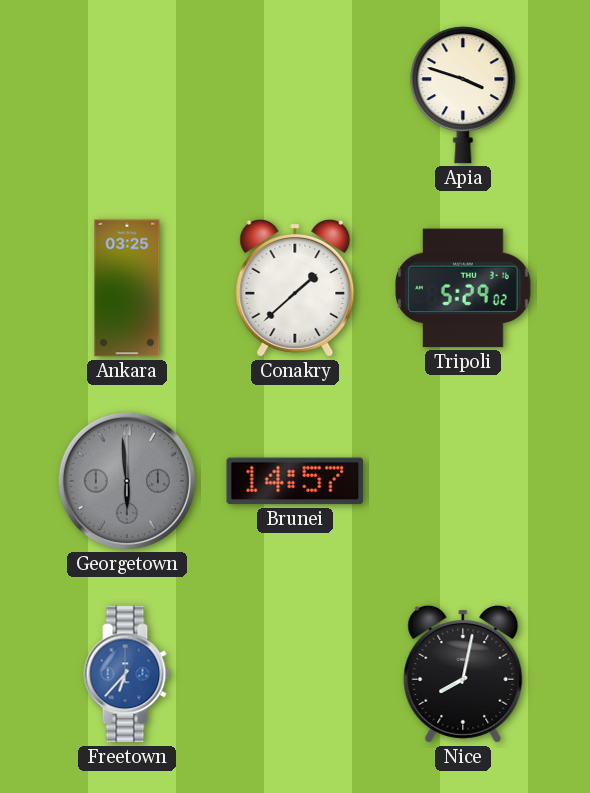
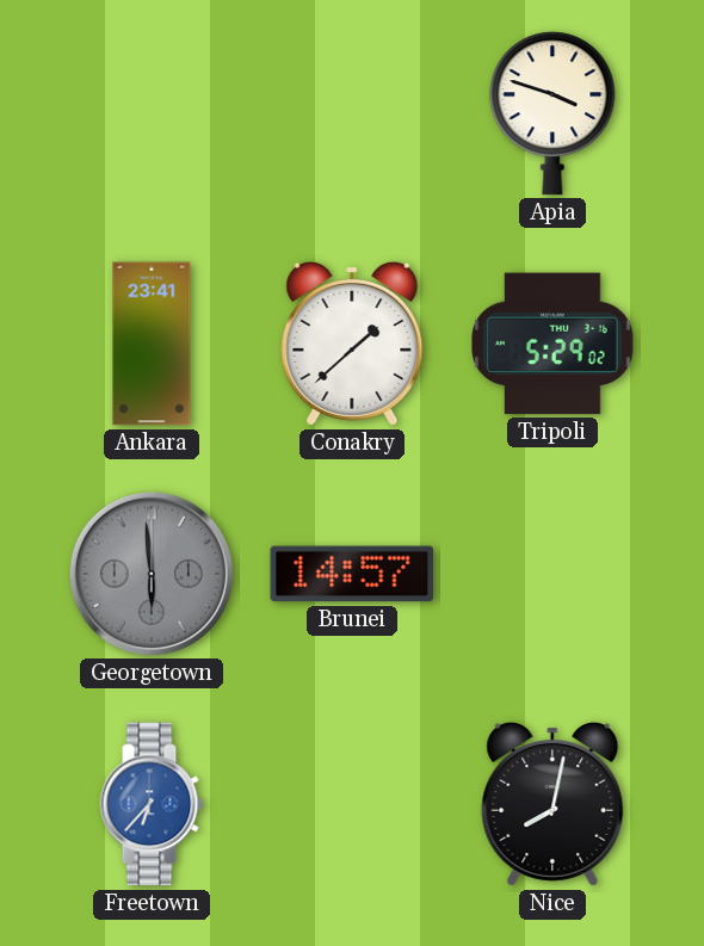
Ankara: 03:25 -> 23:41
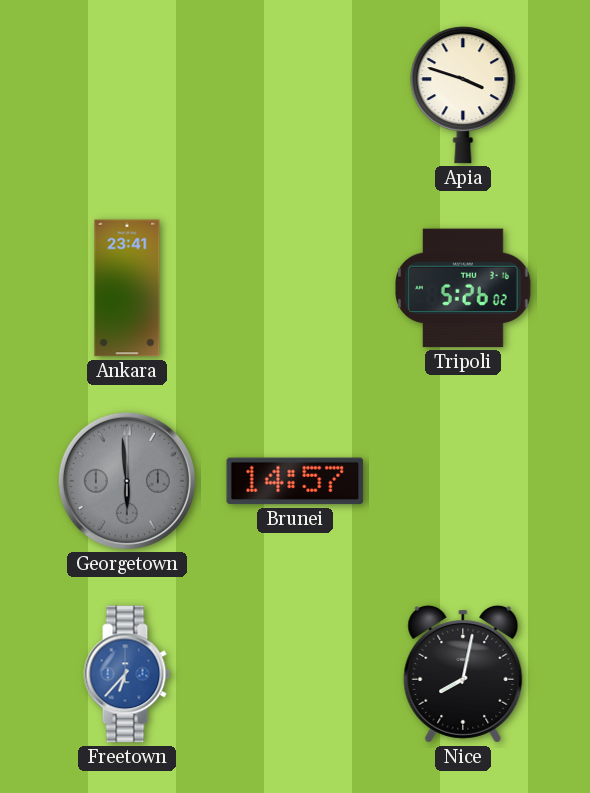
Conakry: 1:38 -> none
Tripoli: 5:29 -> 5:26
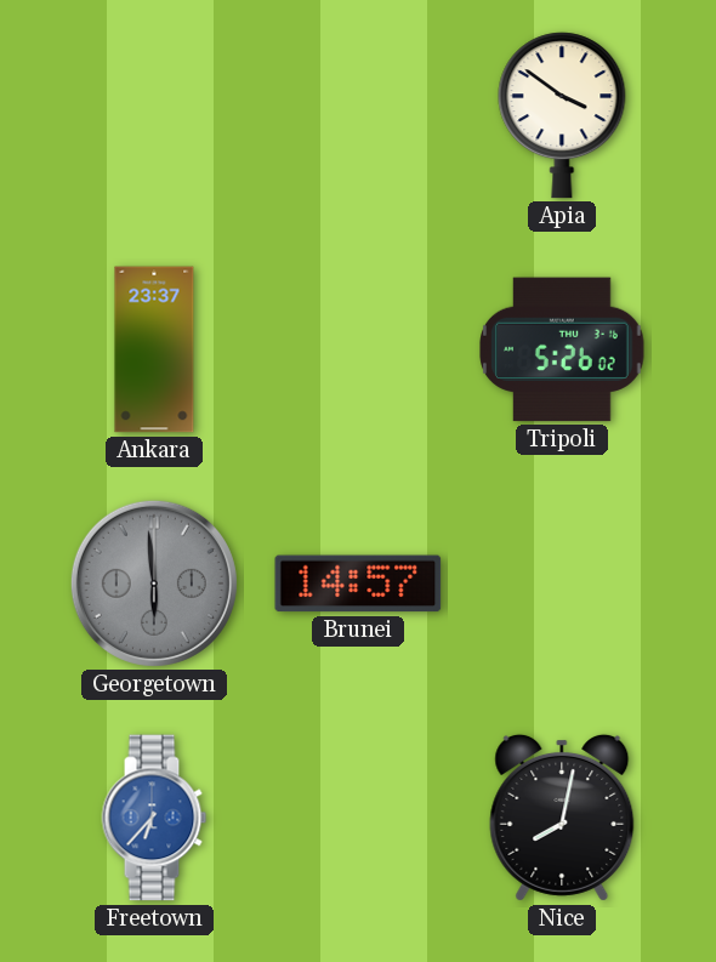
Apia: 3:48 -> 3:51
Ankara: 23:41 -> 23:37
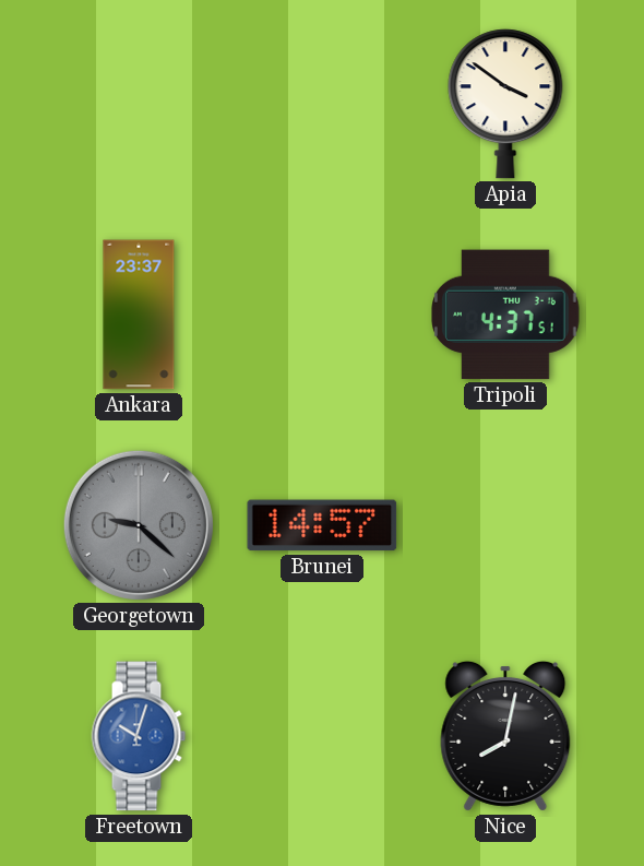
Tripoli: 5:26 -> 4:37
Georgetown: 5:59 -> 9:22
Freetown: 6:37 -> 10:03
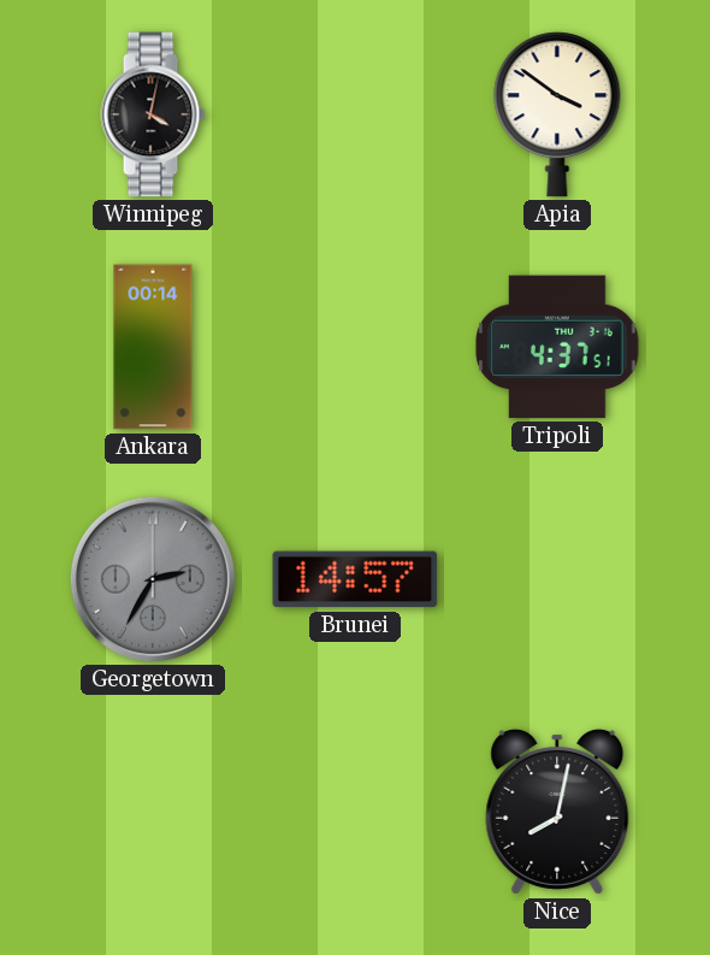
Winnipeg: none -> 4:02
Ankara: 23:37 -> 00:14
Georgetown: 9:22 -> 2:35
Freetown: 10:03 -> none
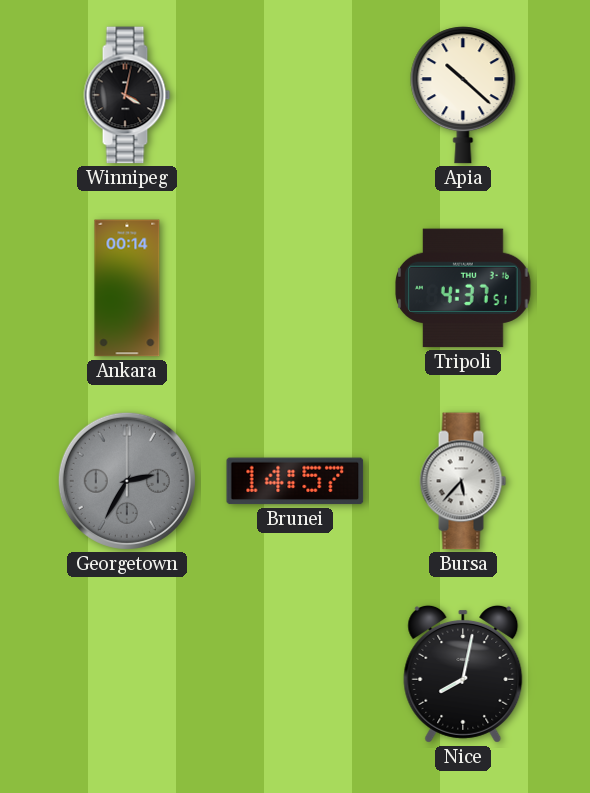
Apia: 3:51 -> 10:22
Bursa: none -> 5:37
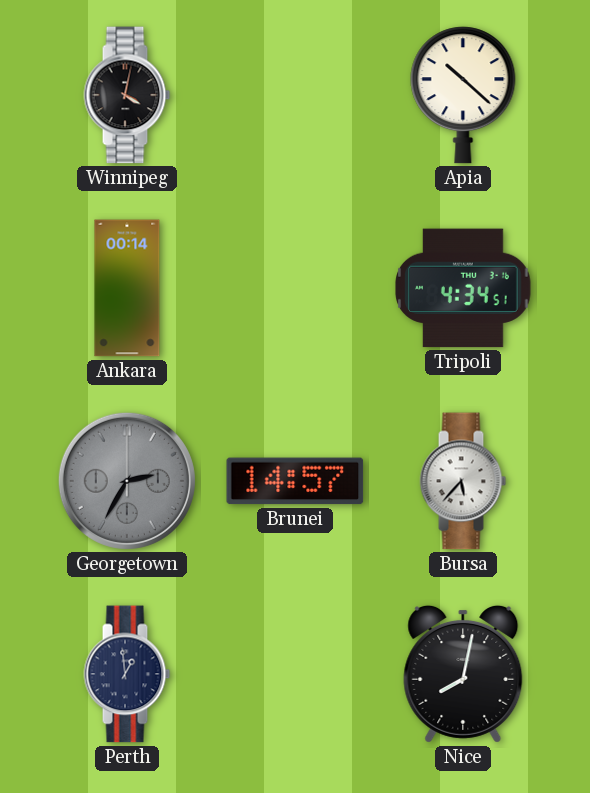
Tripoli: 4:37 -> 4:34
Perth: none -> 12:59
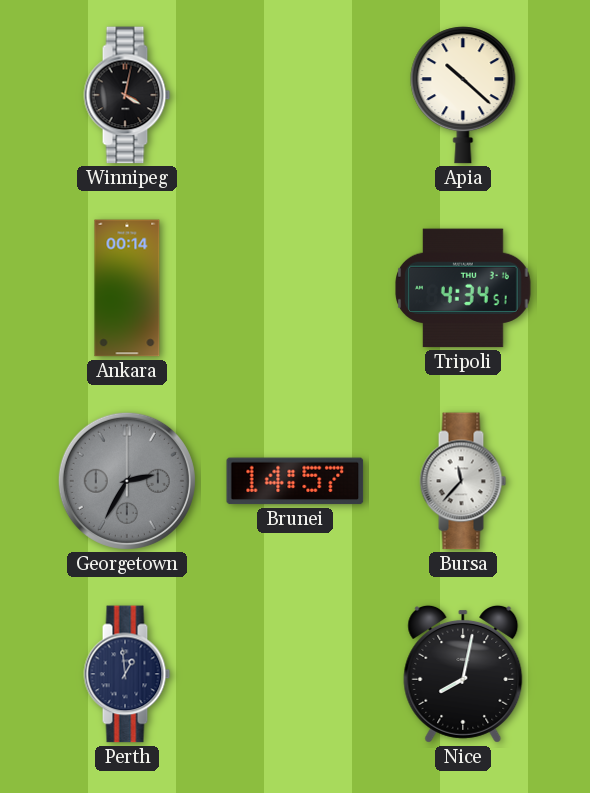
Bursa: 5:37 -> 11:37
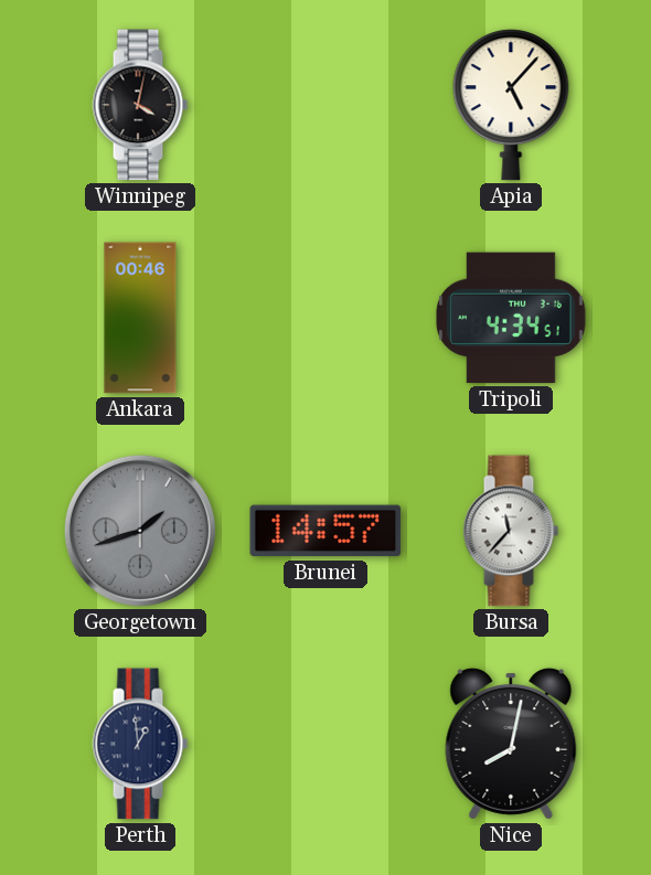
Apia: 10:22 -> 5:07
Ankara: 00:14 -> 00:46
Georgetown: 2:35 -> 1:42
